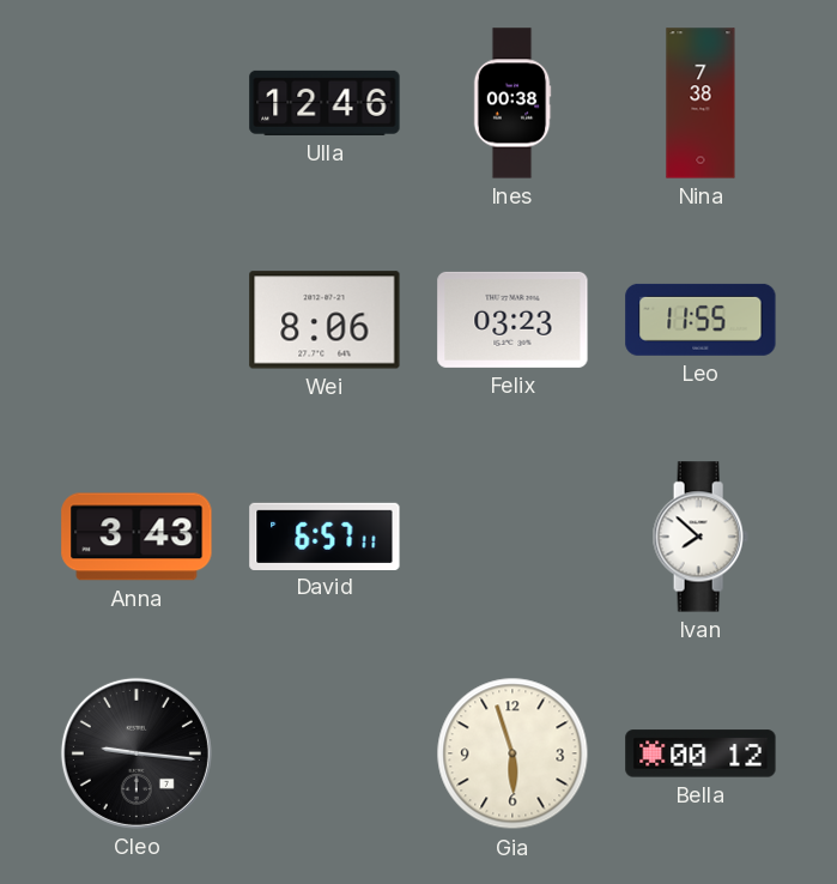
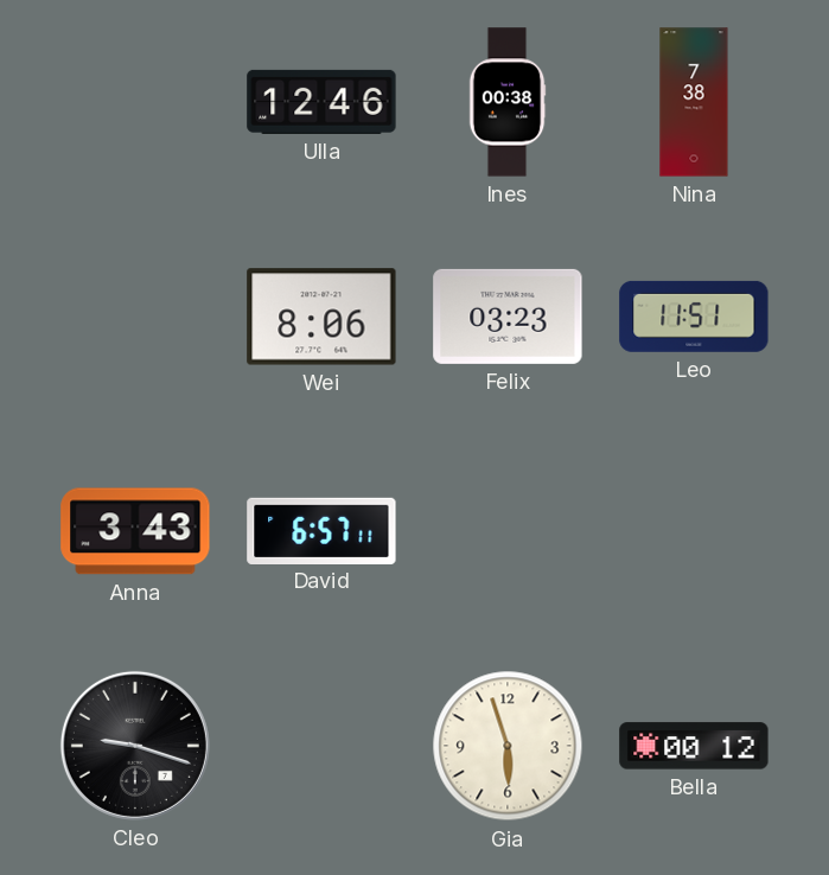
Leo: 11:55 -> 11:51
Ivan: 7:52 -> none
Cleo: 9:16 -> 9:18
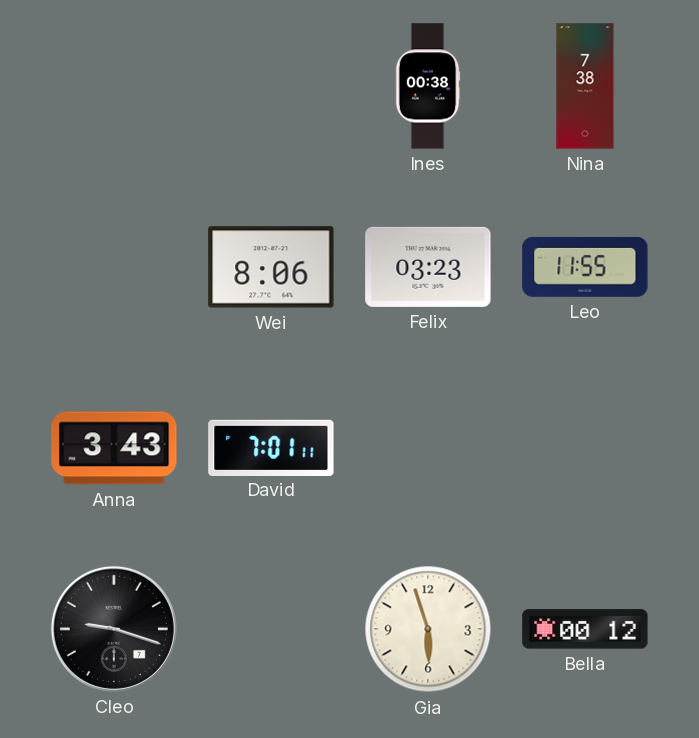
Ulla: 12:46 -> none
Leo: 11:51 -> 11:55
David: 6:57 -> 7:01
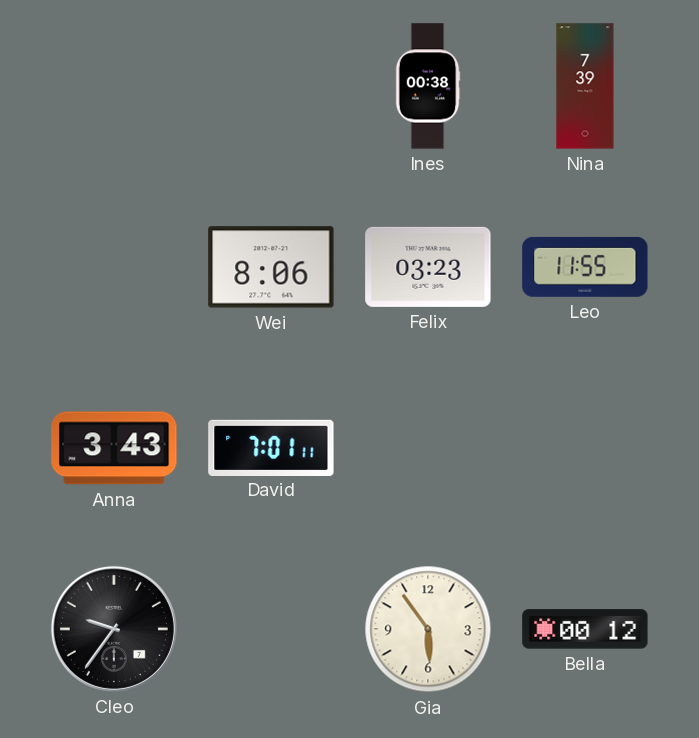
Nina: 7:38 -> 7:39
Cleo: 9:18 -> 9:36
Gia: 5:57 -> 5:54
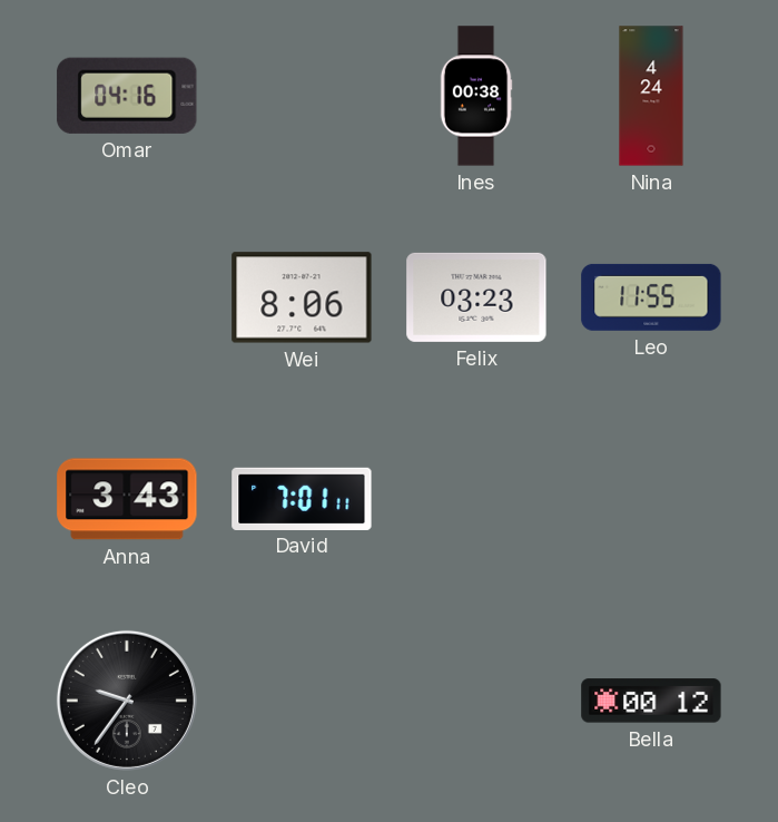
Omar: none -> 04:16
Nina: 7:39 -> 4:24
Gia: 5:54 -> none
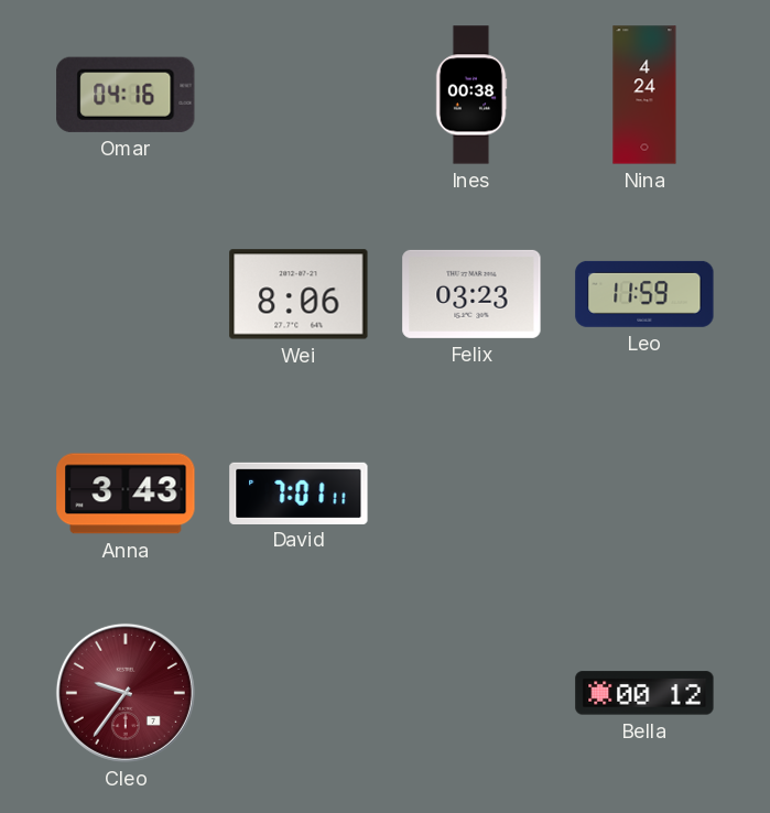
Leo: 11:55 -> 11:59
Cleo dial: black -> burgundy
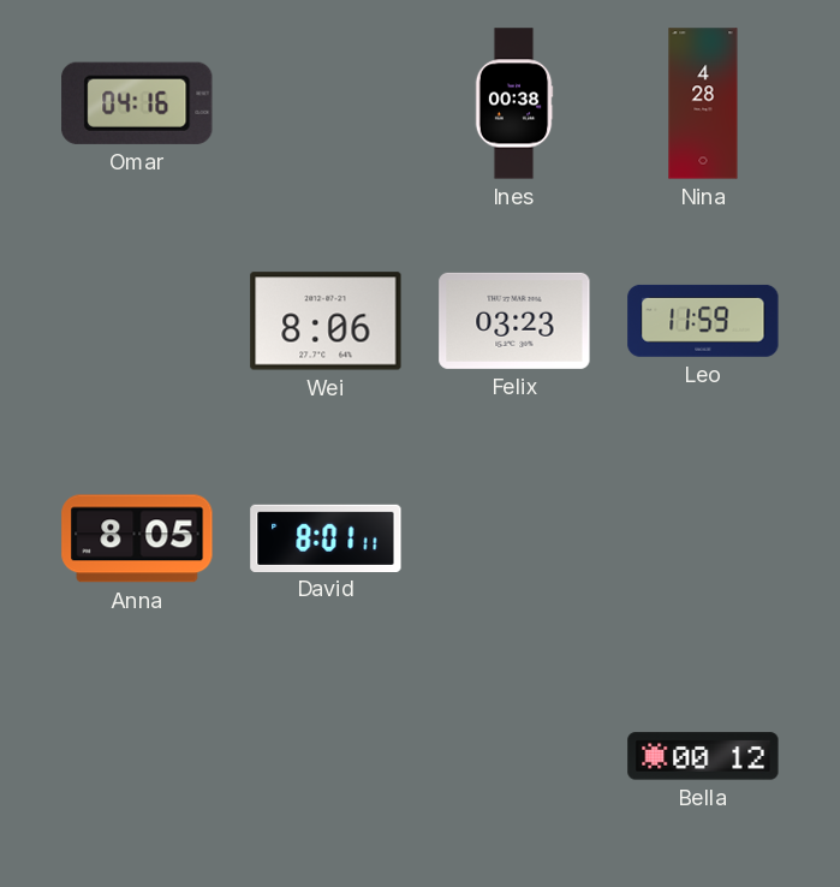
Nina: 4:24 -> 4:28
Anna: 3:43 -> 8:05
David: 7:01 -> 8:01
Cleo: 9:36 -> none
